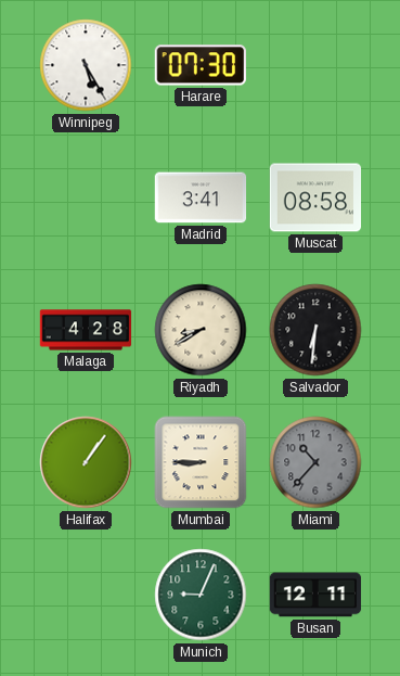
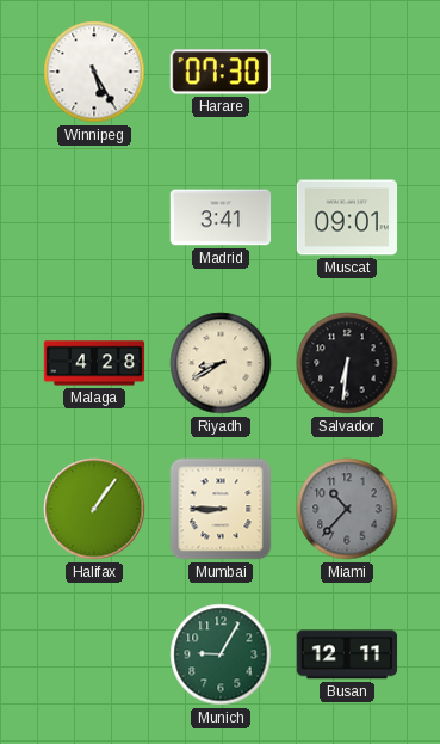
Muscat: 08:58 -> 09:01
Munich: 9:04 -> 9:05
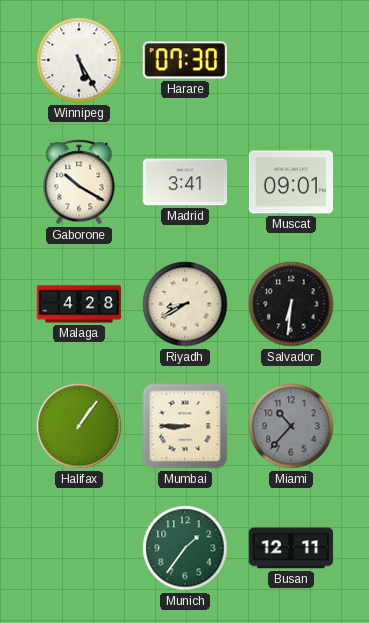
Gaborone: none -> 10:20
Munich: 9:05 -> 1:36
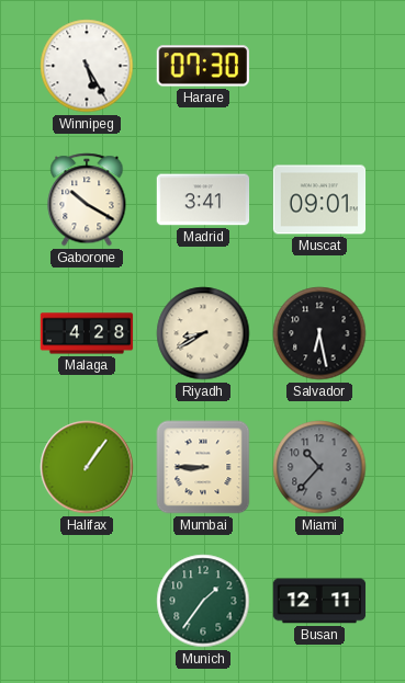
Salvador: 6:31 -> 6:28
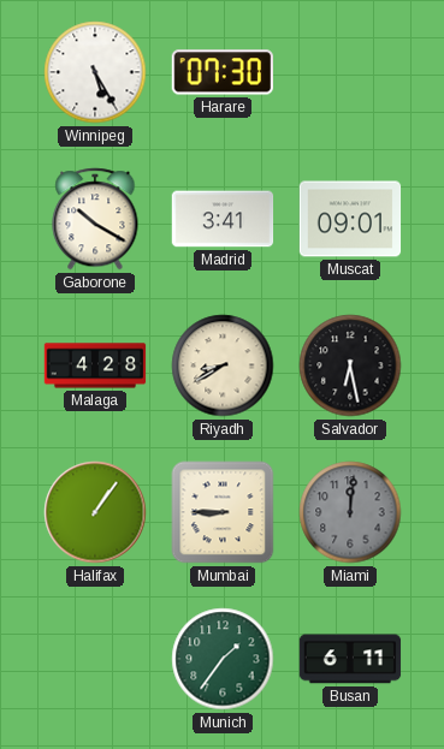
Miami: 10:37 -> 12:01
Busan: 12:11 -> 6:11
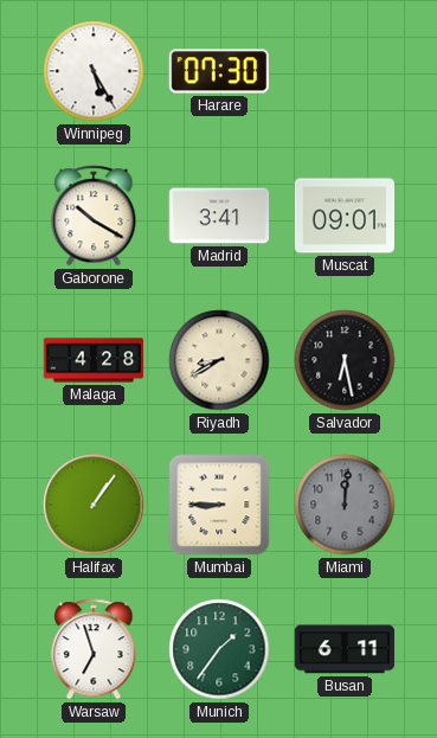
Warsaw: none -> 6:57
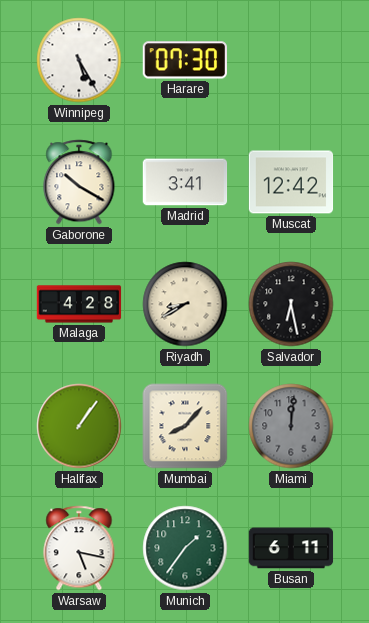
Muscat: 09:01 -> 12:42
Mumbai: 8:45 -> 8:07
Warsaw: 6:57 -> 5:17
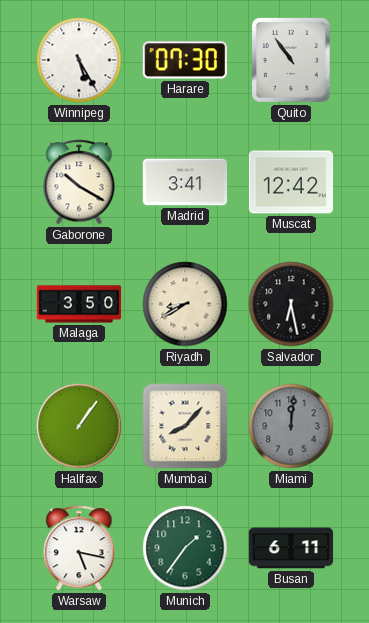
Quito: none -> 10:54
Malaga: 4:28 -> 3:50
